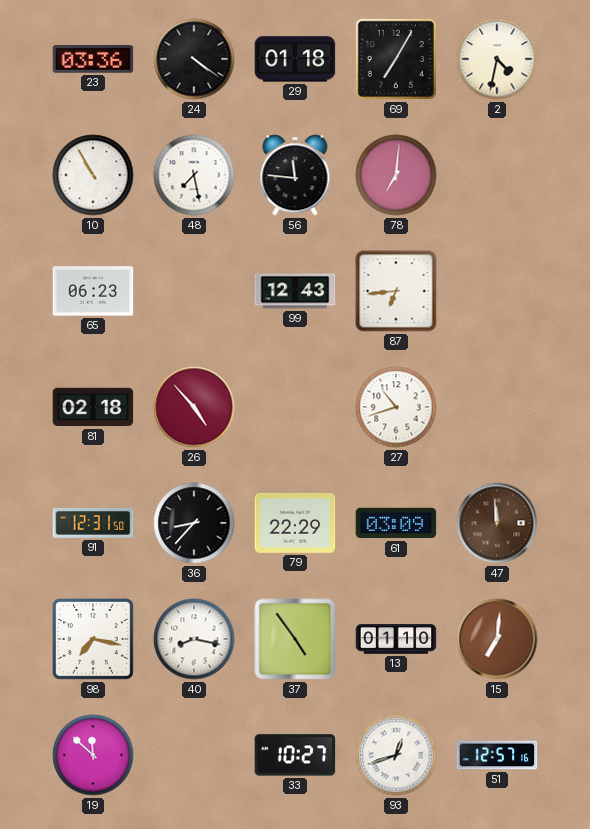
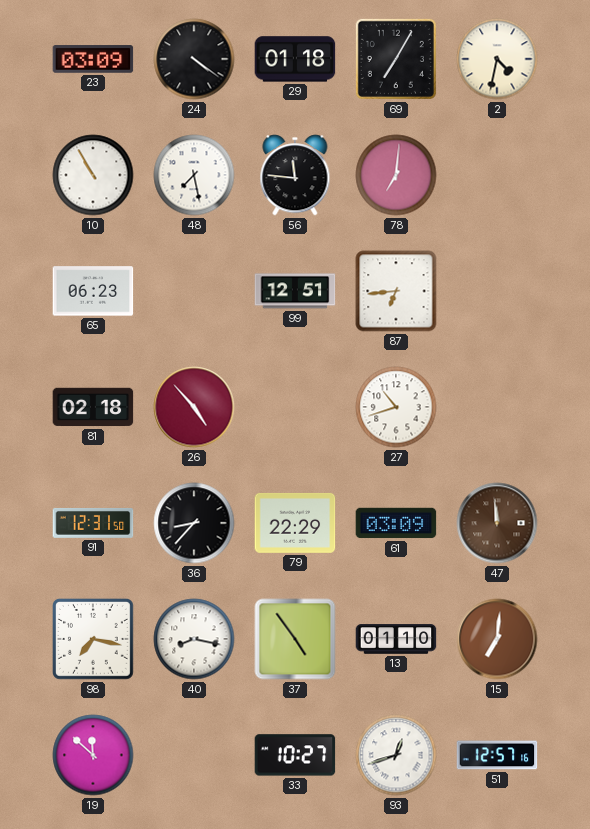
23: 03:36 -> 03:09
99: 12:43 -> 12:51
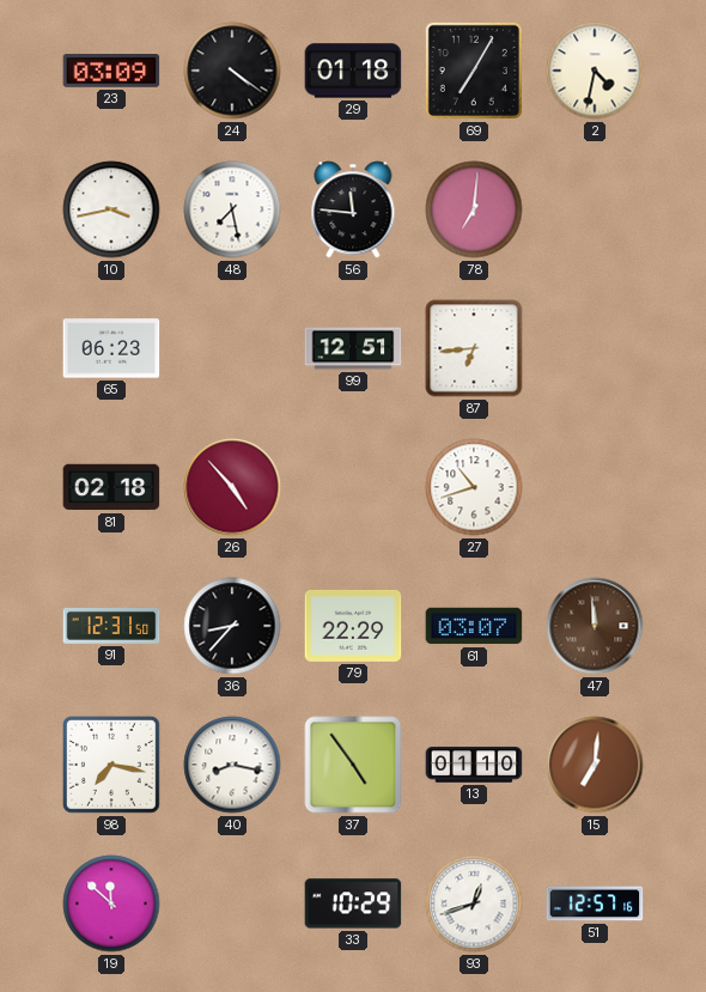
10: 10:55 -> 3:43
61: 03:09 -> 03:07
33: 10:27 -> 10:29
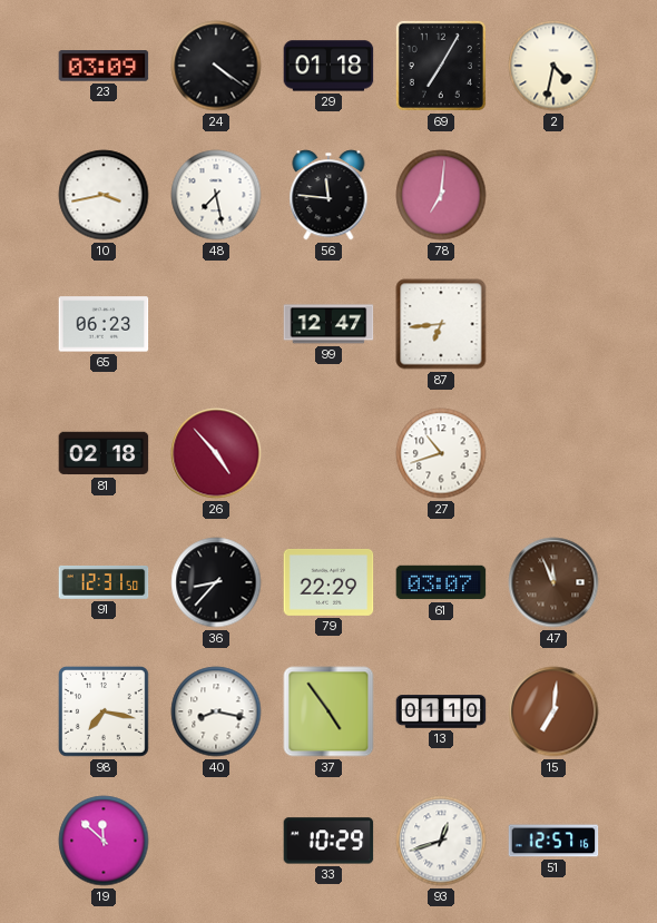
99: 12:51 -> 12:47
47: 11:59 -> 11:56
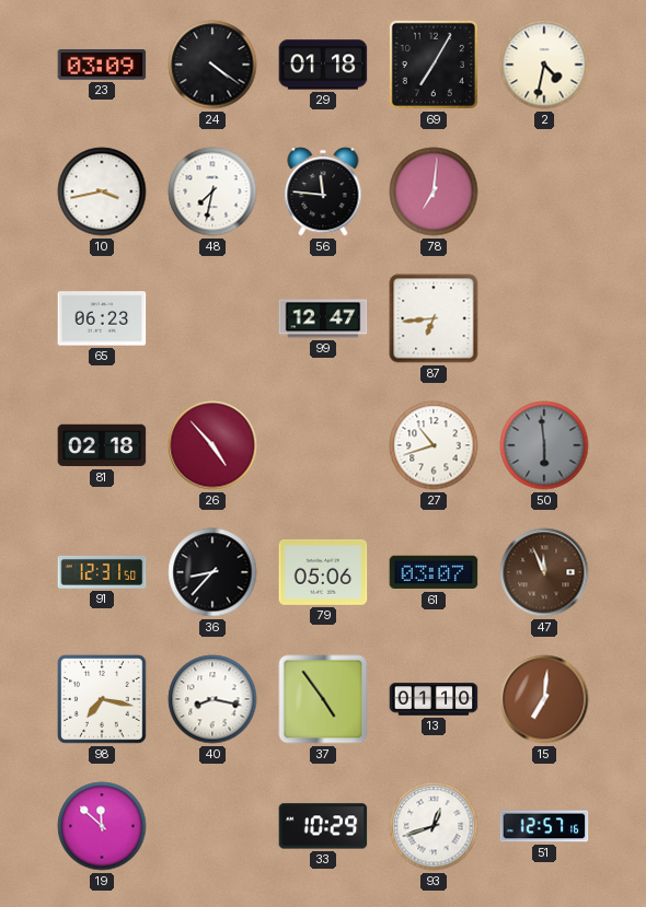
48: 7:28 -> 7:32
50: none -> 5:59
79: 22:29 -> 05:06
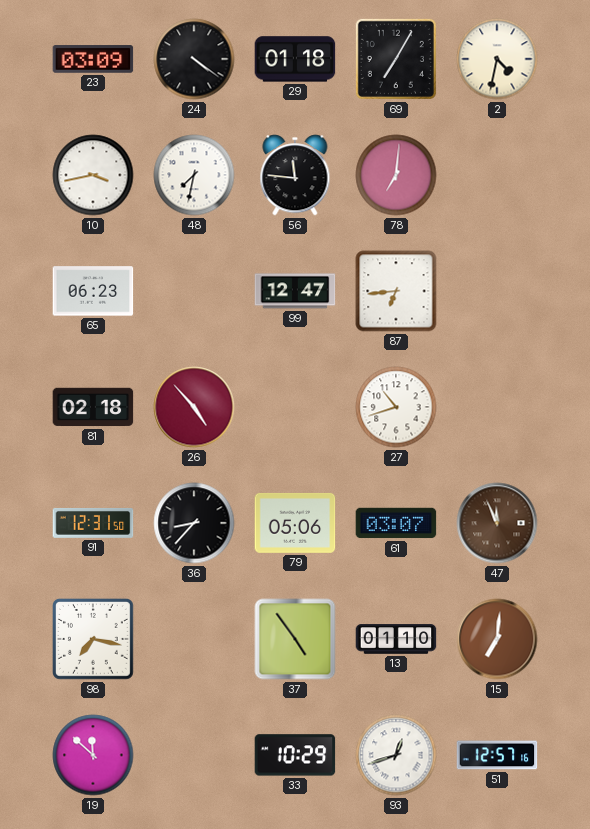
50: 5:59 -> none
40: 8:17 -> none
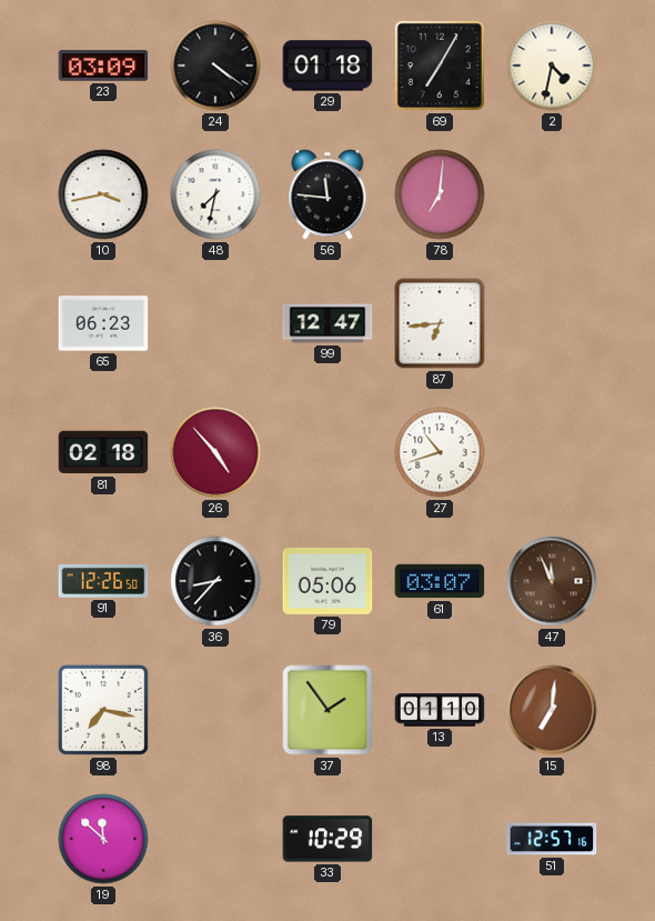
91: 12:31 -> 12:26
37: 4:54 -> 1:54
93: 12:42 -> none
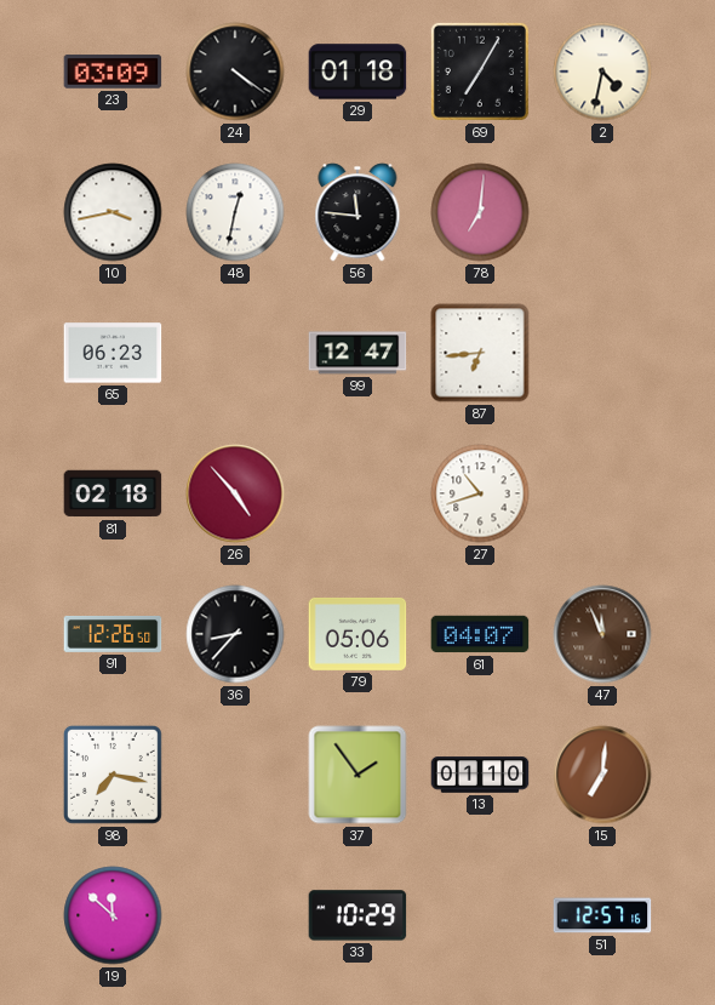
48: 7:32 -> 12:32
61: 03:07 -> 04:07
